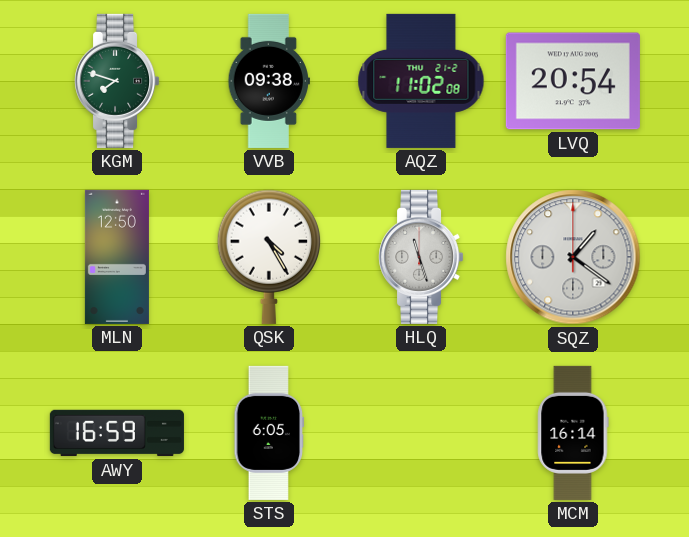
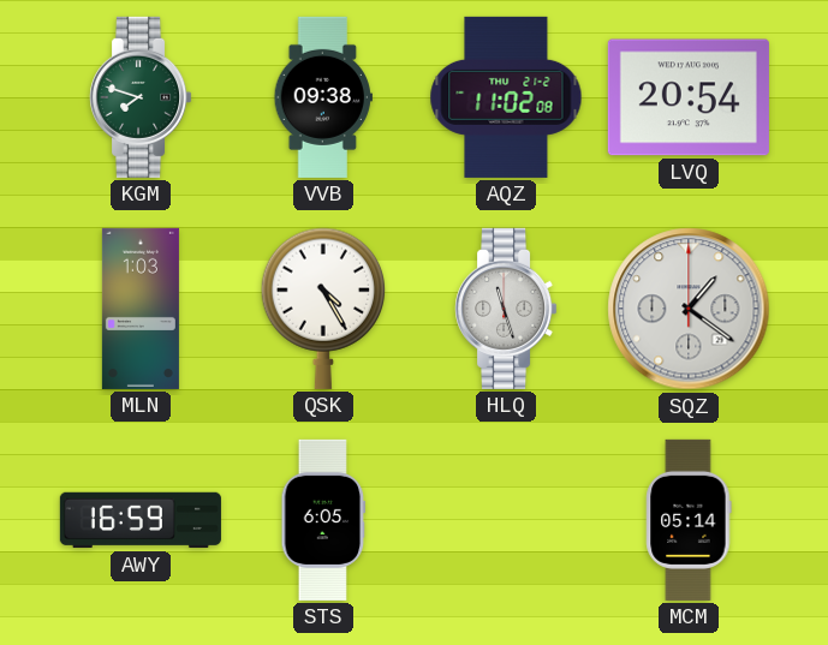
MLN: 12:50 -> 1:03
MCM: 16:14 -> 05:14
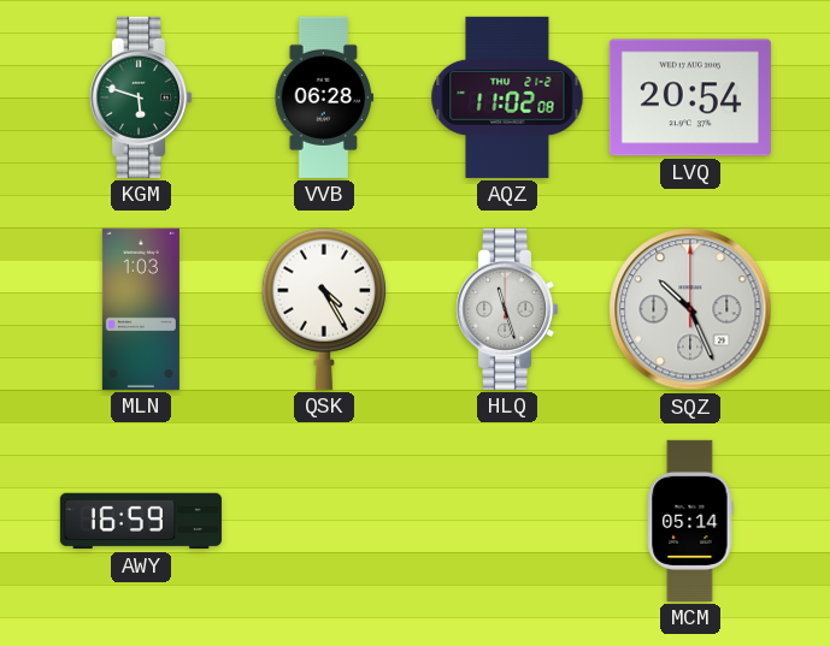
KGM: 7:48 -> 5:48
VVB: 09:38 -> 06:28
SQZ: 1:21 -> 10:26
STS: 6:05 -> none
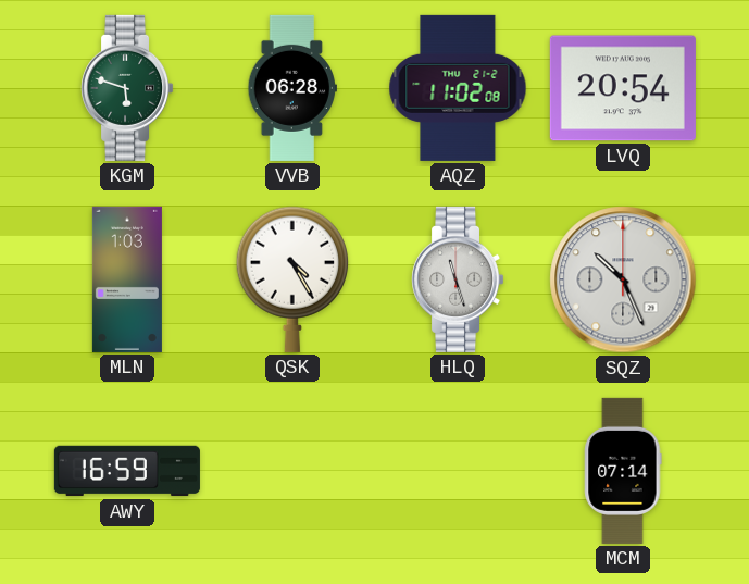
MCM: 05:14 -> 07:14
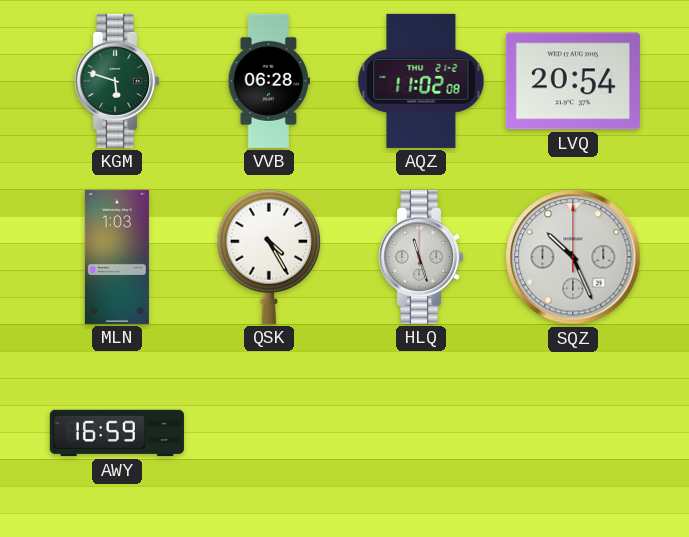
MCM: 07:14 -> none
